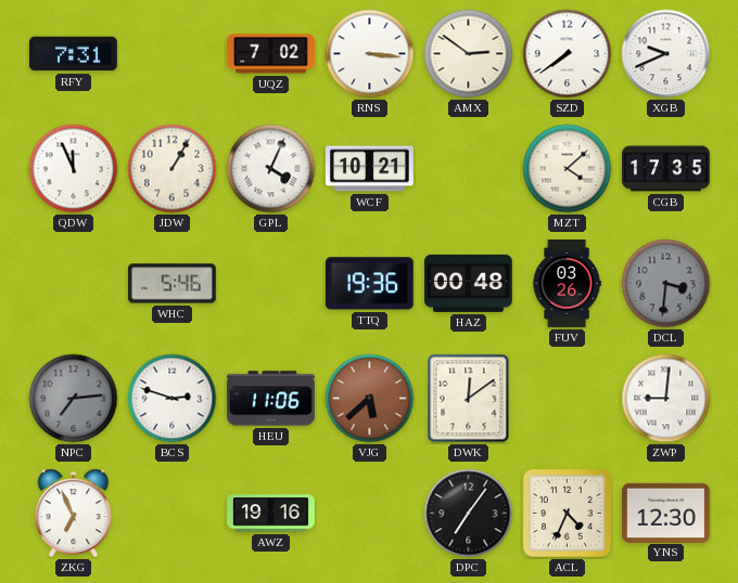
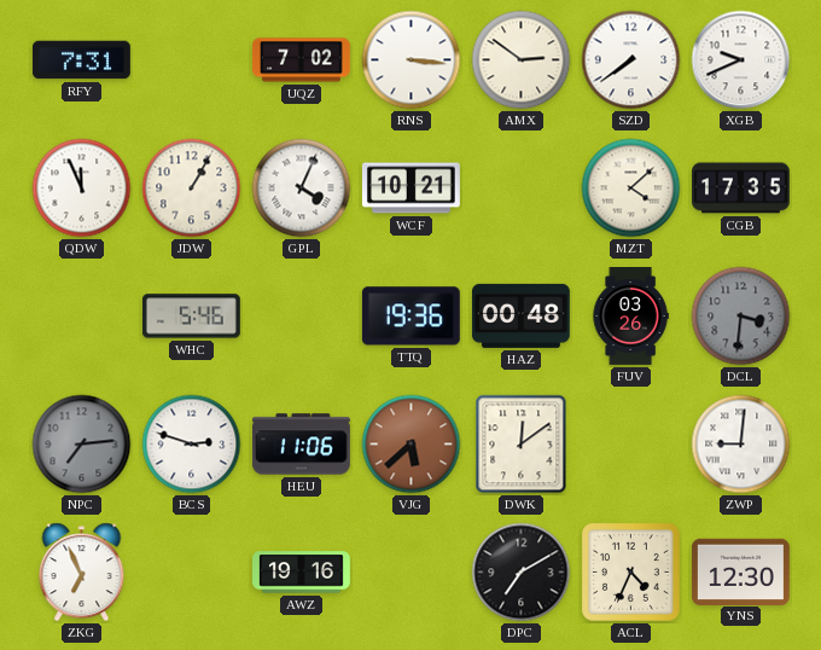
DPC: 7:06 -> 7:10
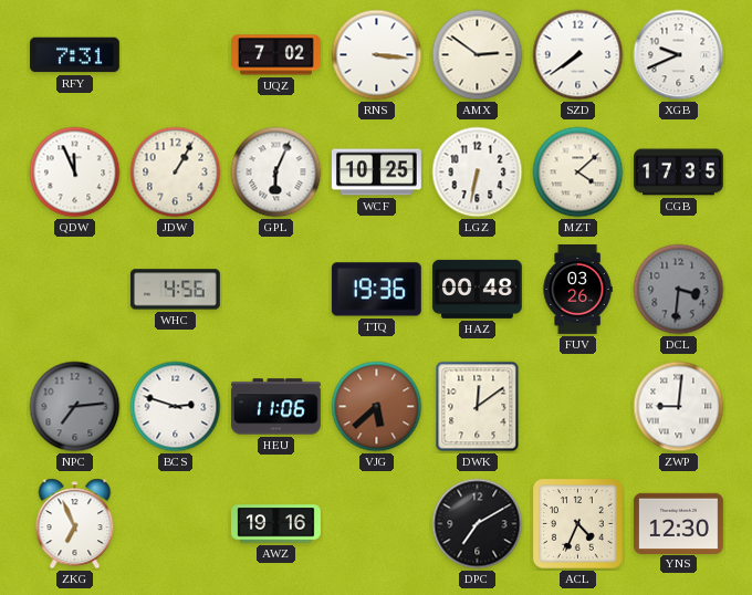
GPL: 4:04 -> 6:04
WCF: 10:21 -> 10:25
LGZ: none -> 6:32
WHC: 5:46 -> 4:56
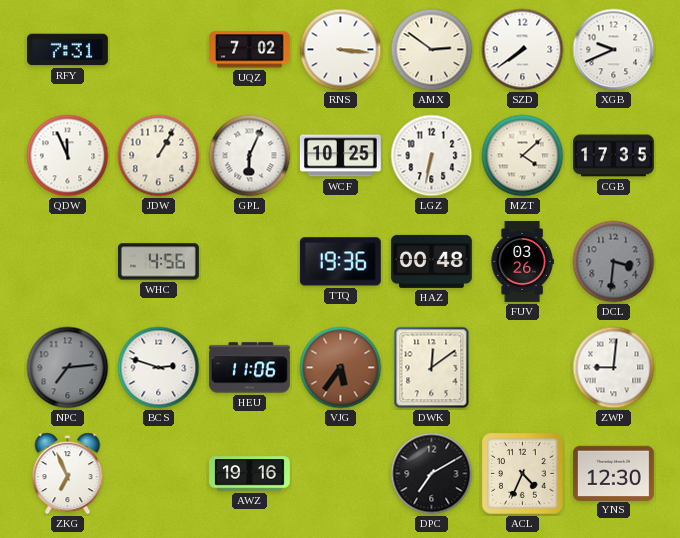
VJG: 5:38 -> 5:36
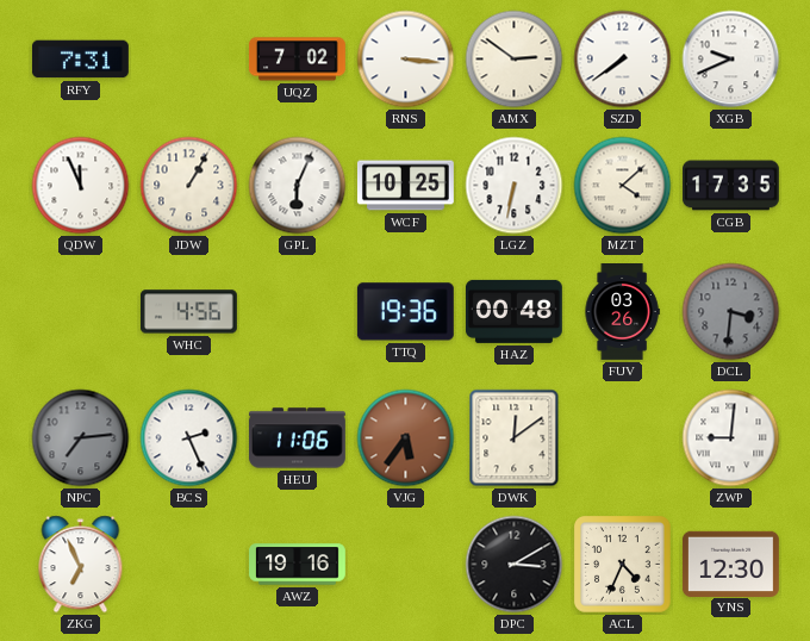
BCS: 2:48 -> 2:26
DPC: 7:10 -> 3:10
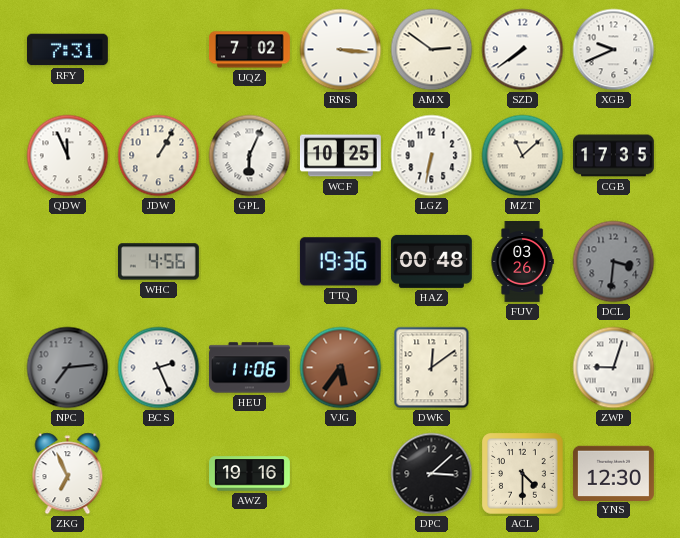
MZT: 4:08 -> 11:08
ZWP: 9:01 -> 9:03
DPC: 3:10 -> 3:08
ACL: 4:34 -> 4:30
